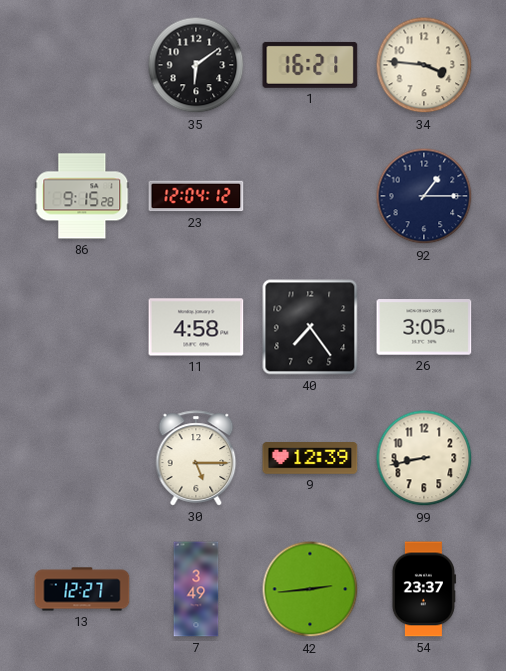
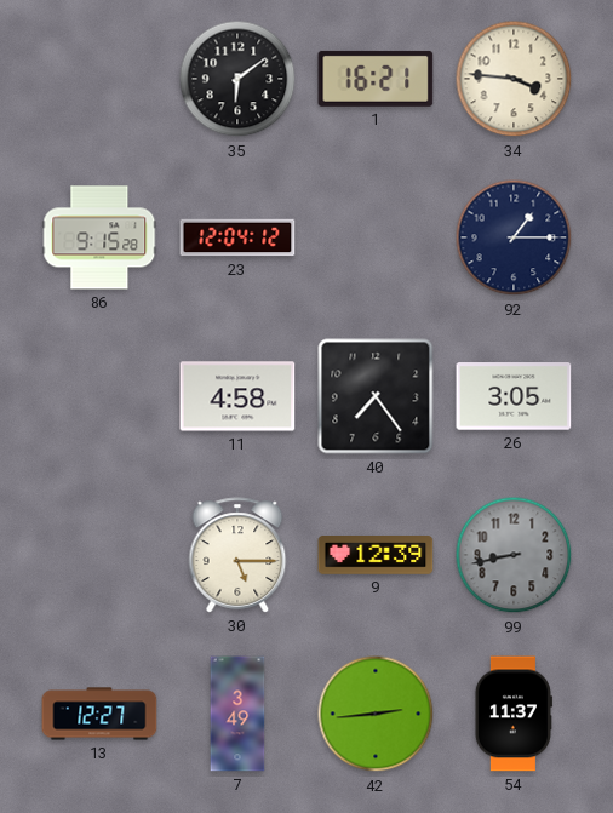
99 dial: cream -> grey
54: 23:37 -> 11:37
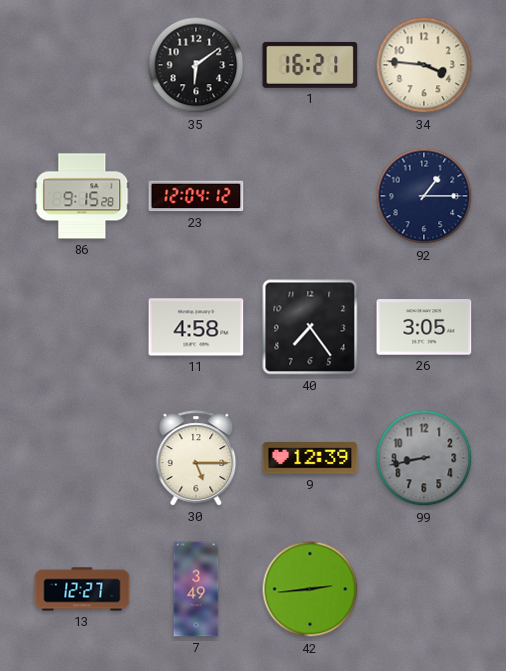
54: 11:37 -> none
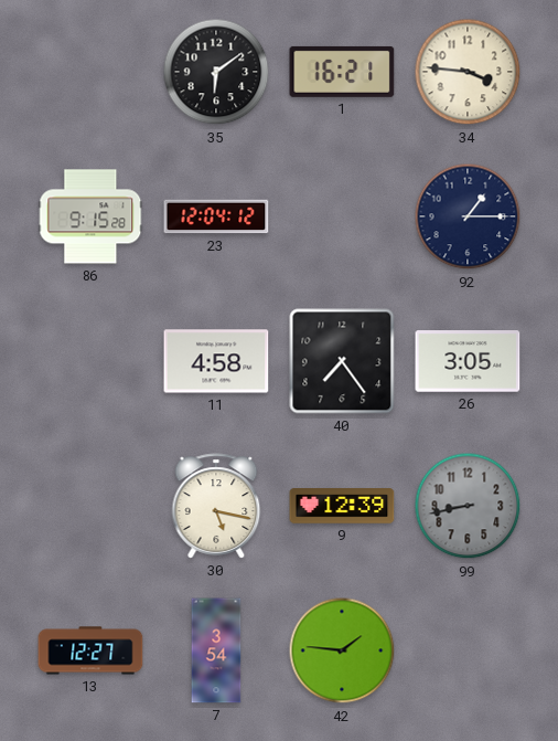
30: 5:15 -> 5:17
7: 3:49 -> 3:54
42: 2:44 -> 1:46
